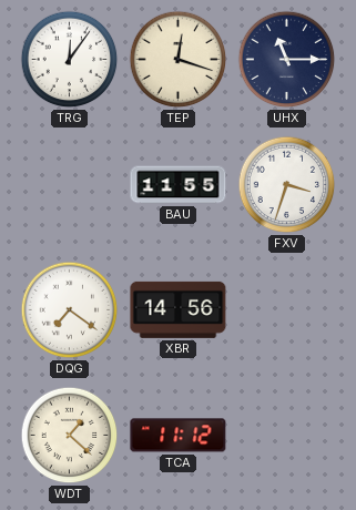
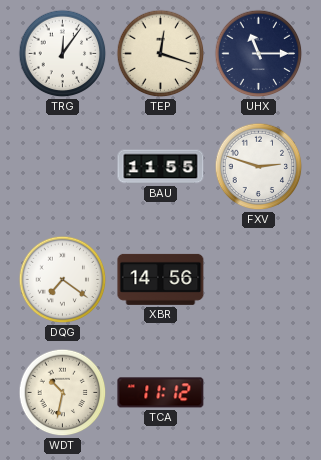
FXV: 3:33 -> 2:48
WDT: 1:22 -> 10:32
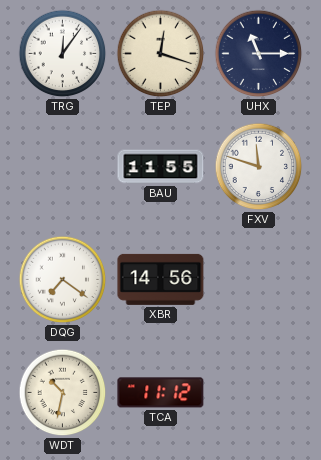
FXV: 2:48 -> 11:48
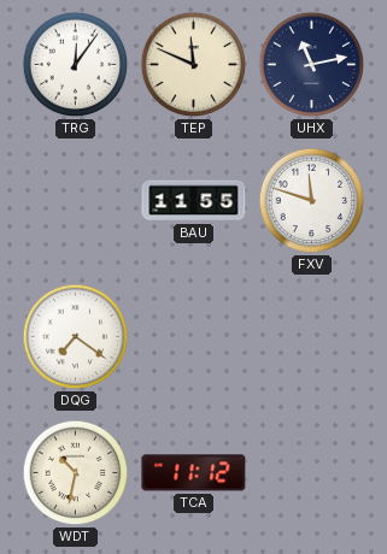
TEP: 12:18 -> 11:49
UHX: 11:15 -> 11:13
XBR: 14:56 -> none
